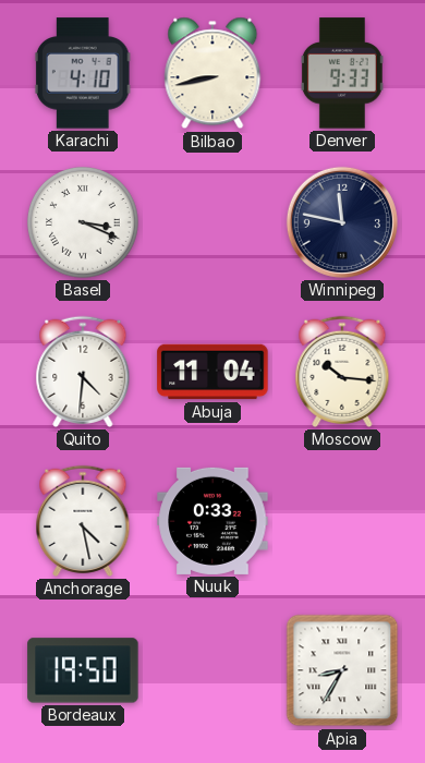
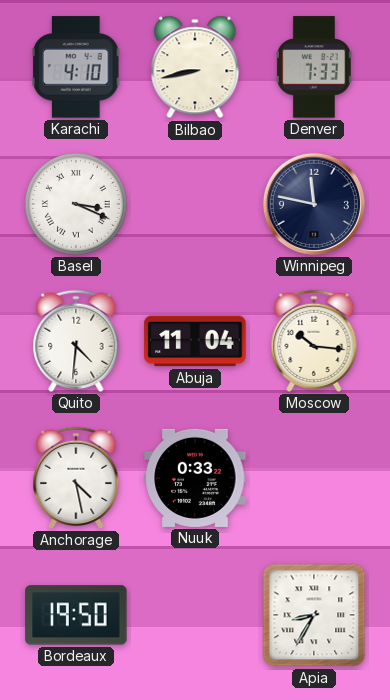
Denver: 9:33 -> 7:33
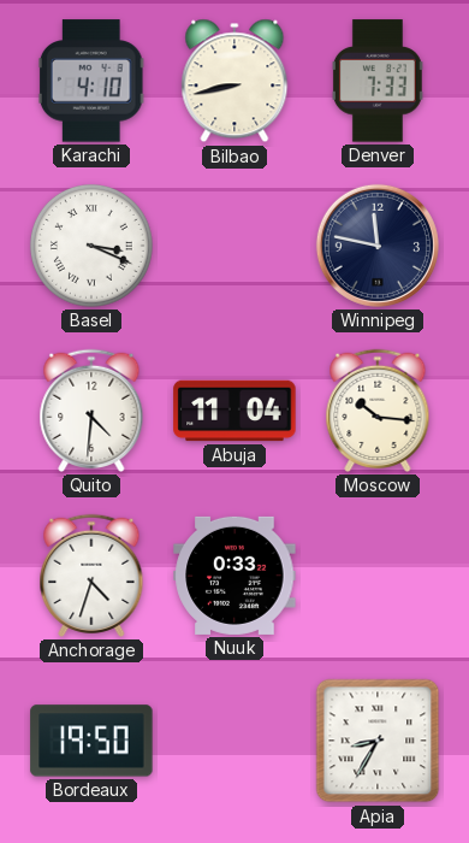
Anchorage: 4:28 -> 4:33
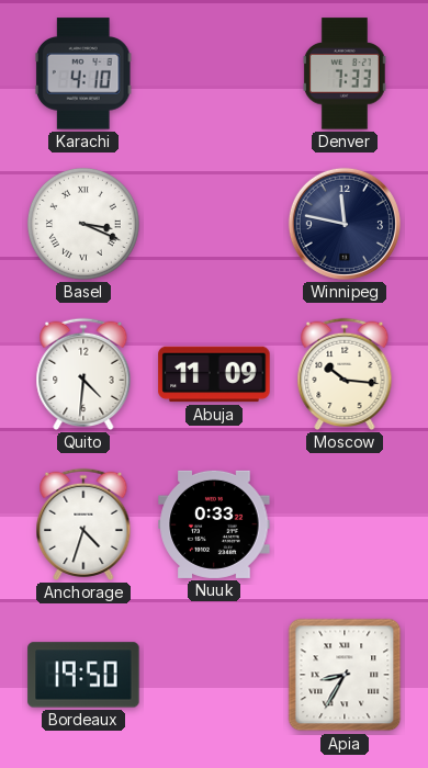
Bilbao: 8:43 -> none
Abuja: 11:04 -> 11:09
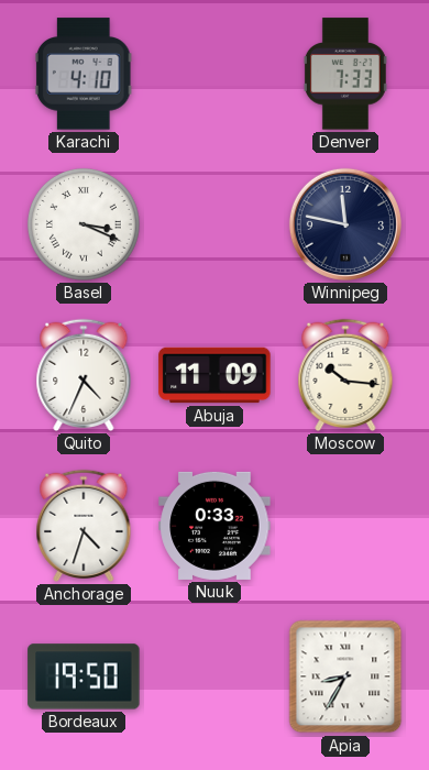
Quito: 4:31 -> 4:34
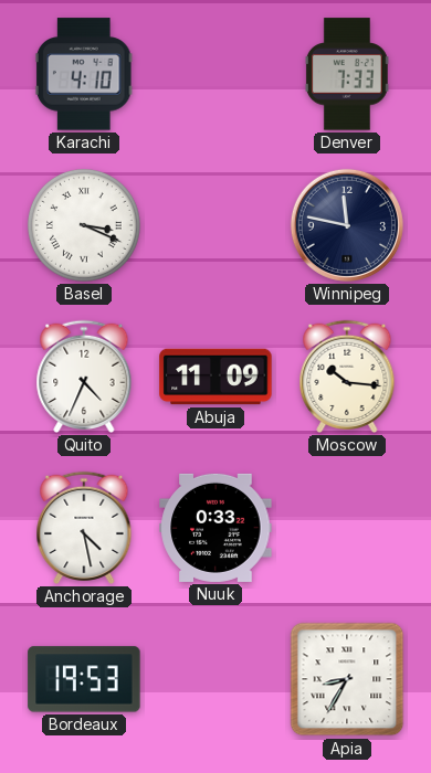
Anchorage: 4:33 -> 4:28
Bordeaux: 19:50 -> 19:53
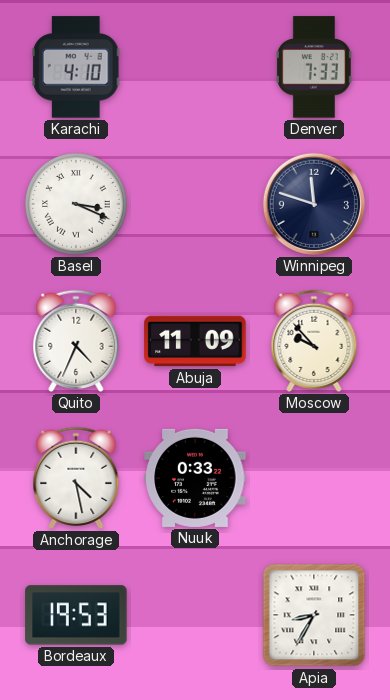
Winnipeg: 11:47 -> 11:48
Moscow: 10:16 -> 9:53
